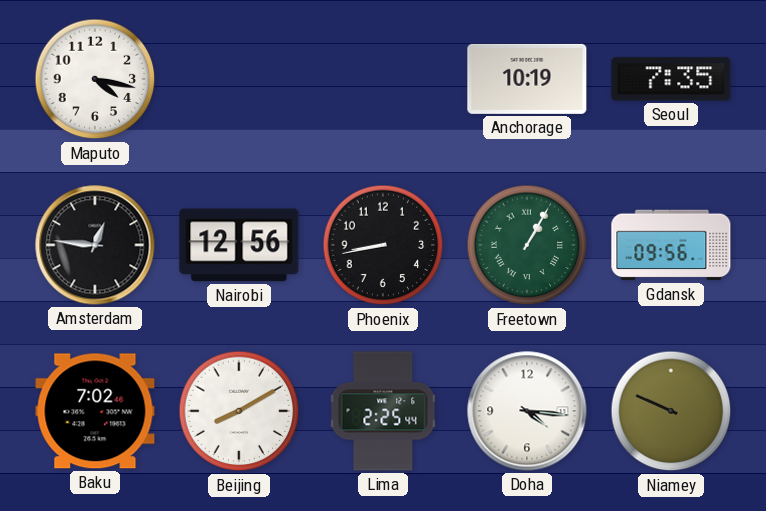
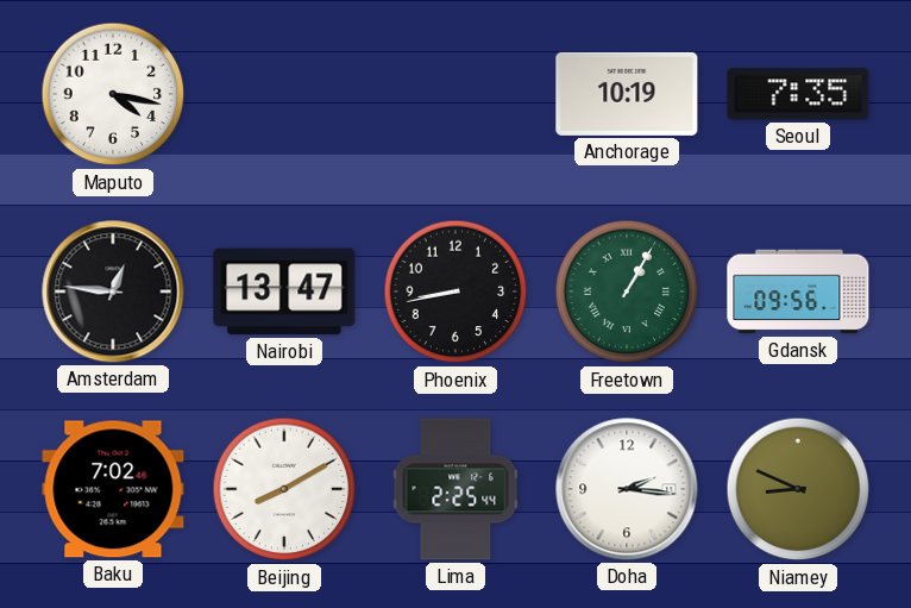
Nairobi: 12:56 -> 13:47
Doha: 4:16 -> 2:16
Niamey: 9:49 -> 8:49
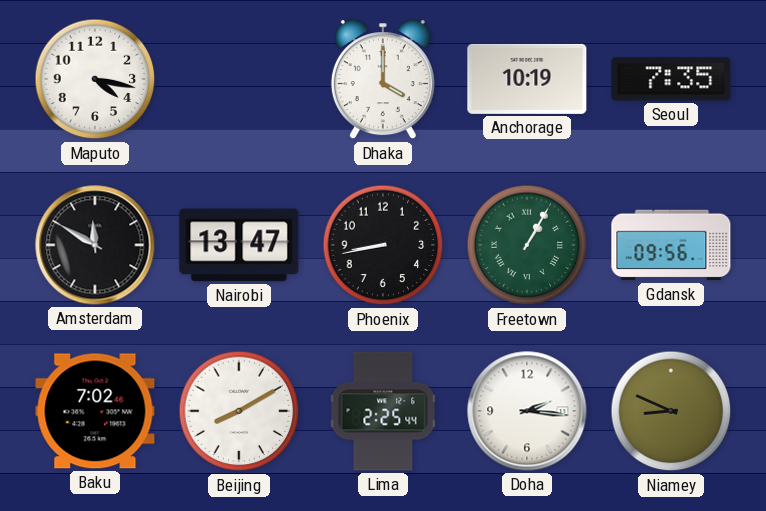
Dhaka: none -> 4:00
Amsterdam: 12:46 -> 11:50
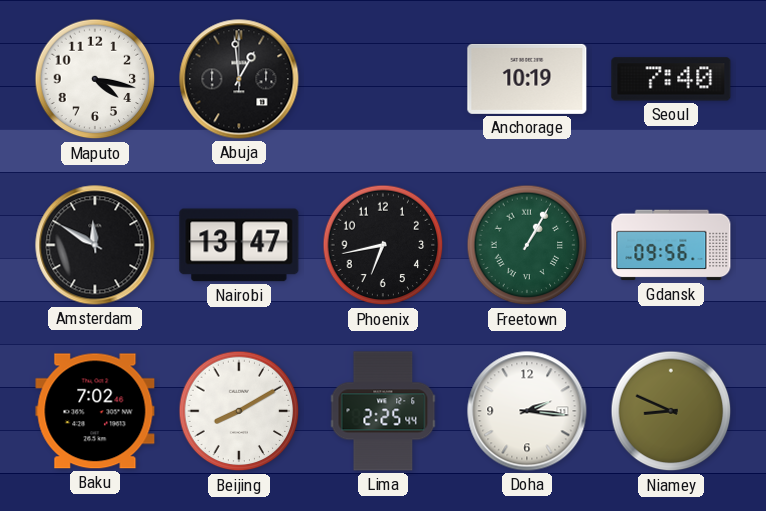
Abuja: none -> 12:59
Dhaka: 4:00 -> none
Seoul: 7:35 -> 7:40
Phoenix: 8:43 -> 6:43
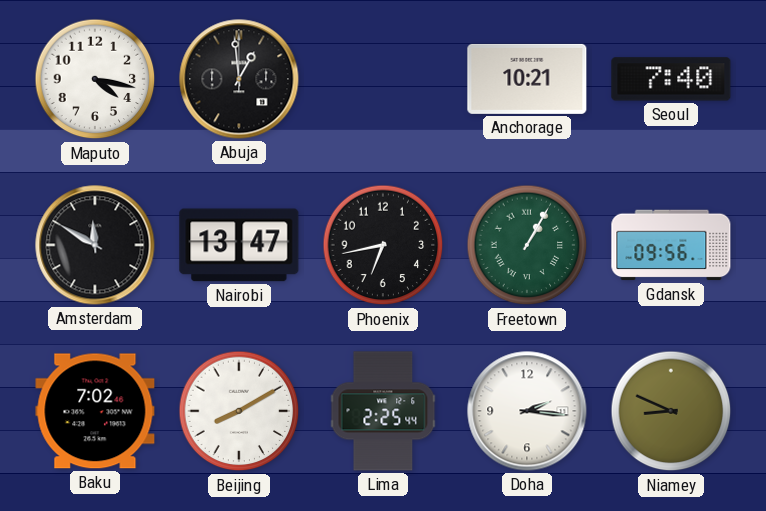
Anchorage: 10:19 -> 10:21
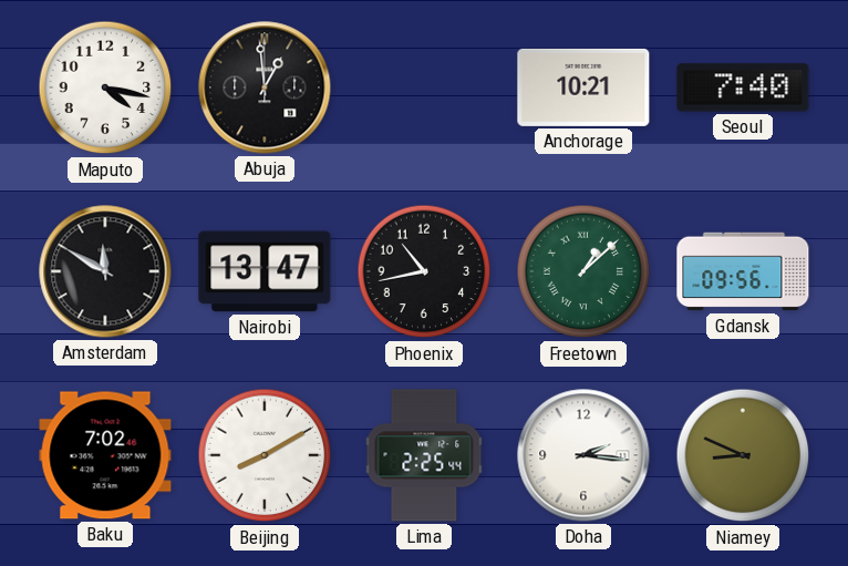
Phoenix: 6:43 -> 10:43
Freetown: 1:05 -> 1:08
